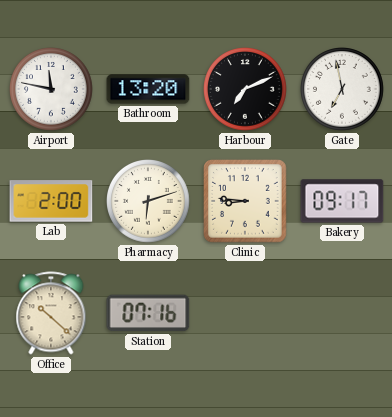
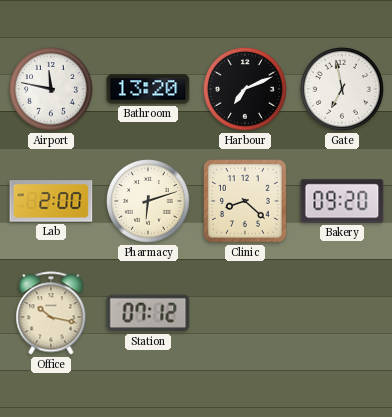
Clinic: 8:46 -> 8:22
Bakery: 09:17 -> 09:20
Office: 10:22 -> 10:17
Station: 07:16 -> 07:12
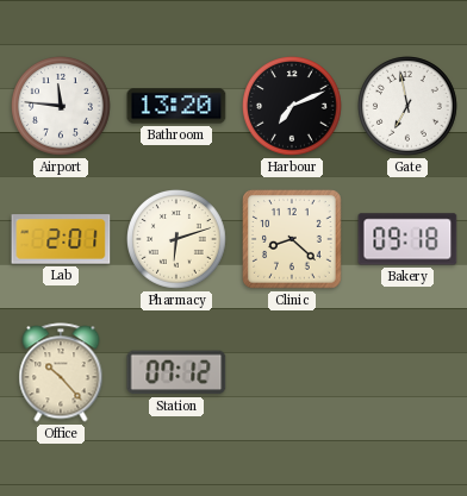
Airport: 11:47 -> 11:46
Lab: 2:00 -> 2:01
Bakery: 09:20 -> 09:18
Office: 10:17 -> 10:23
